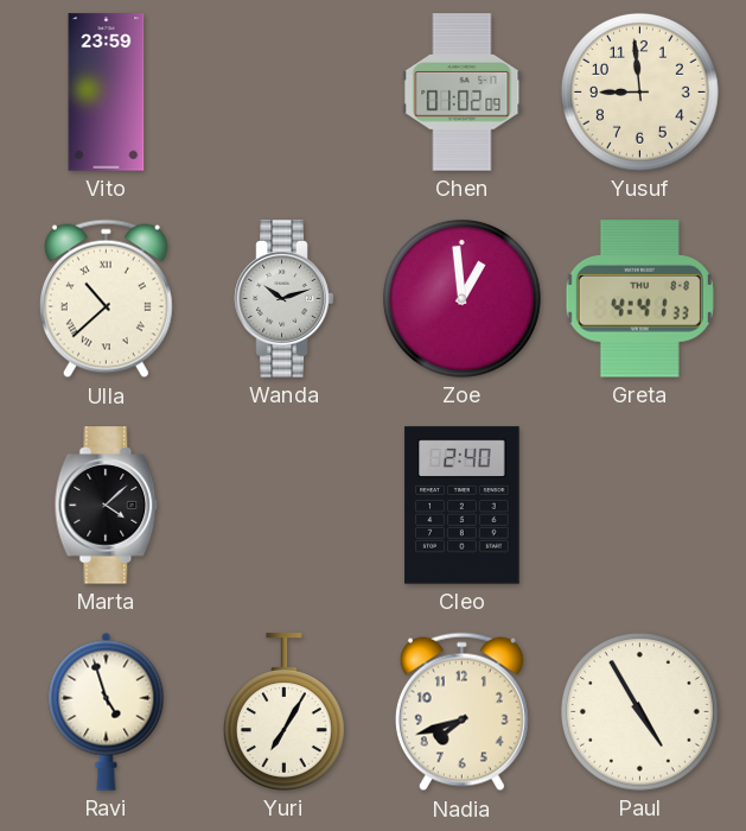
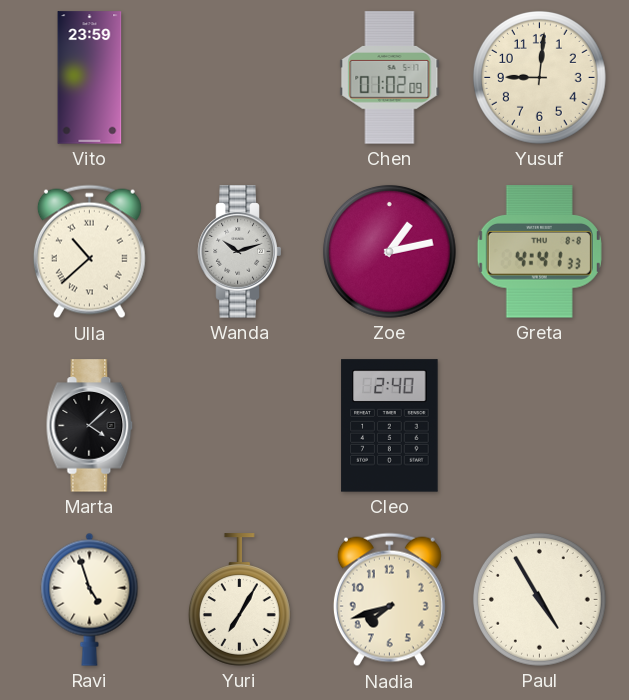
Yusuf: 8:59 -> 9:01
Zoe: 12:59 -> 1:13
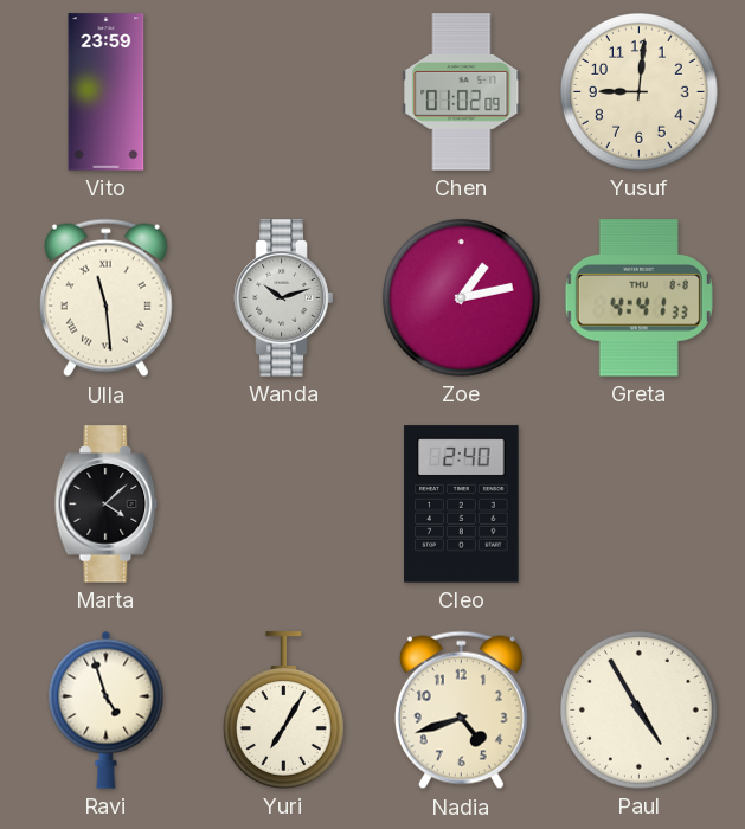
Ulla: 10:38 -> 11:29
Nadia: 7:42 -> 4:42
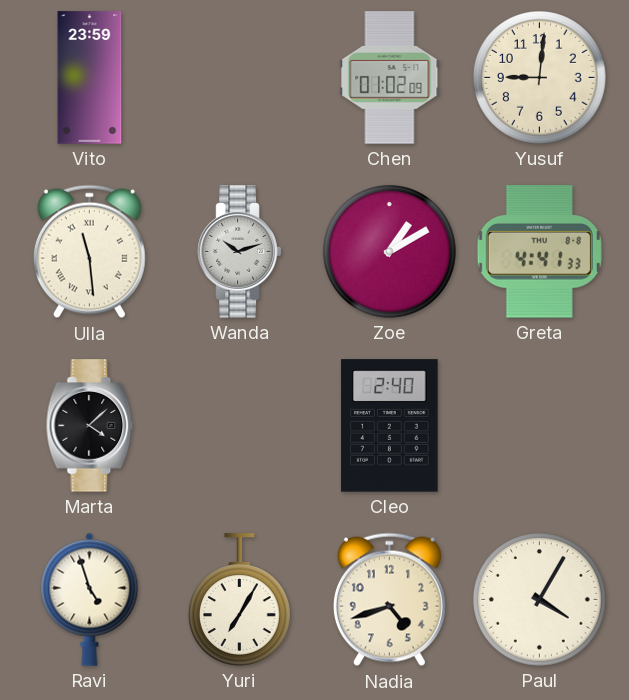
Zoe: 1:13 -> 1:10
Paul: 4:55 -> 4:05
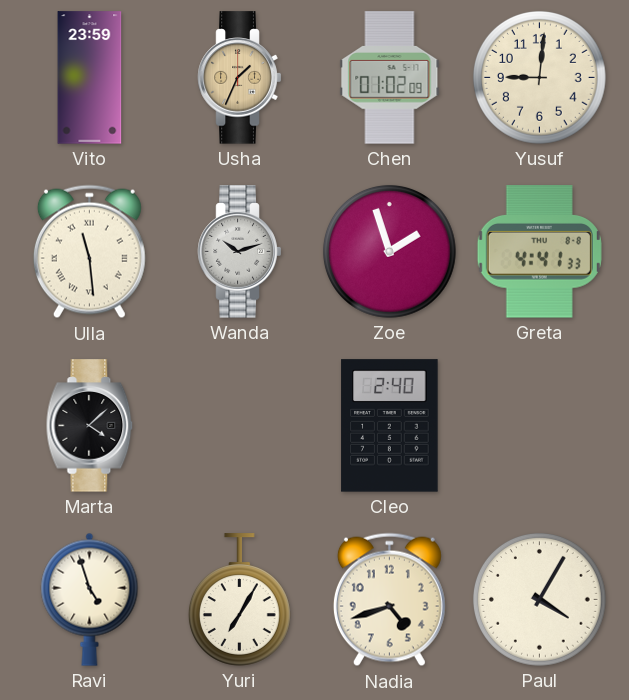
Usha: none -> 1:34
Zoe: 1:10 -> 1:57
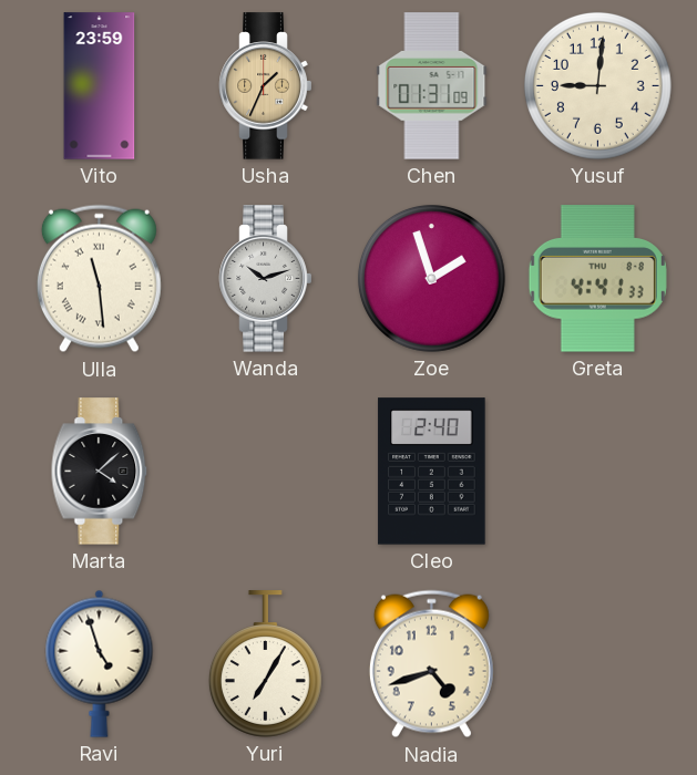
Chen: 01:02 -> 01:31
Paul: 4:05 -> none
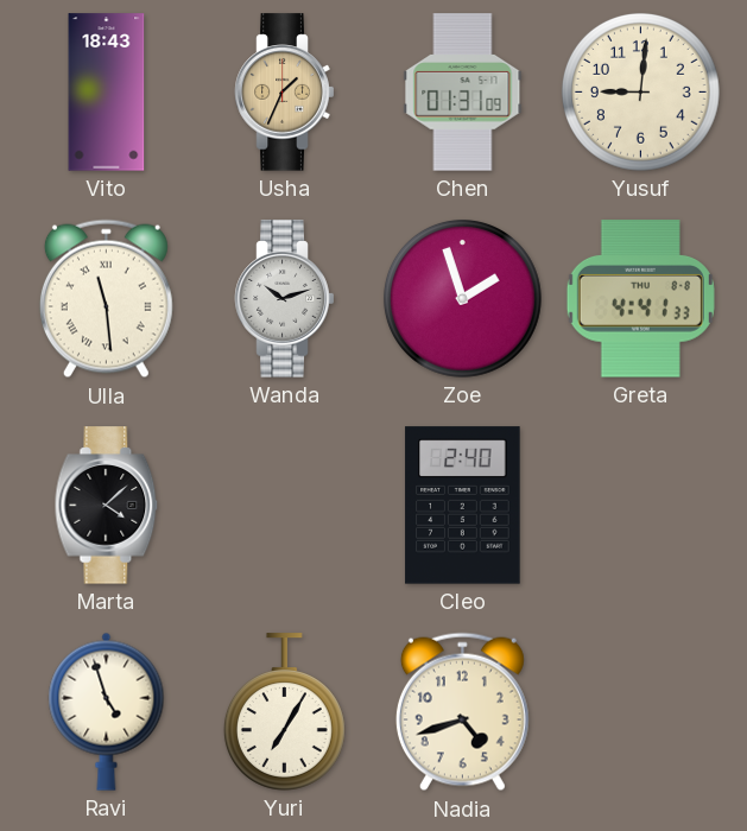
Vito: 23:59 -> 18:43
